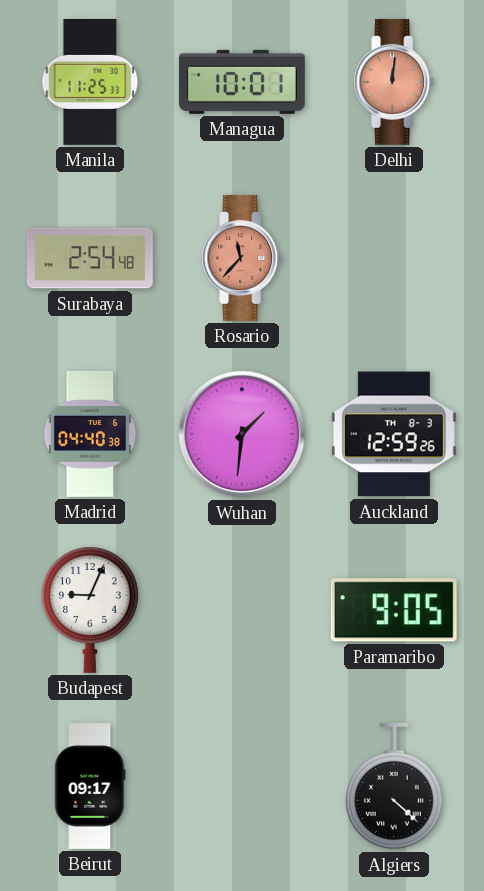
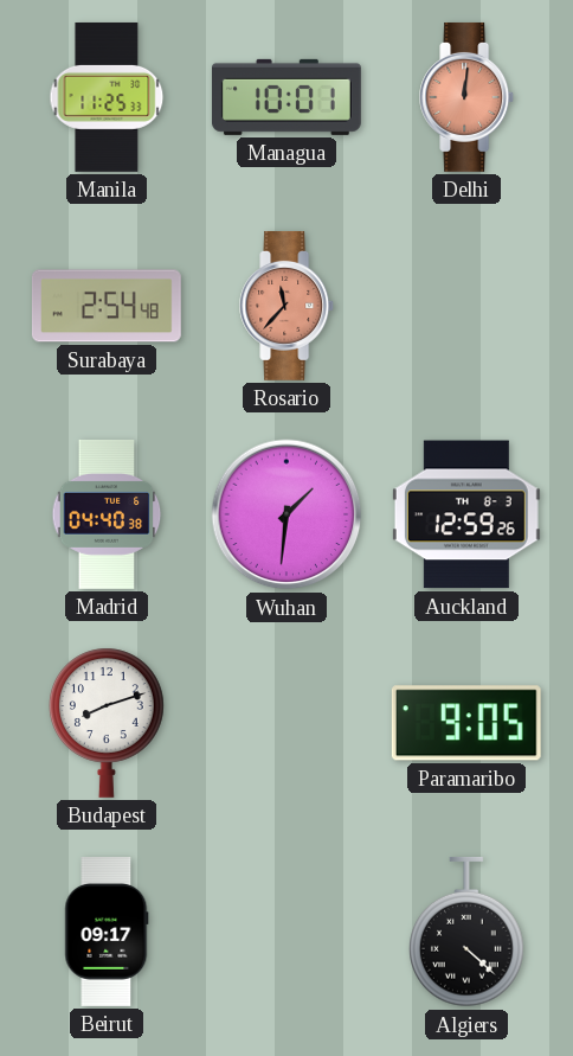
Budapest: 9:04 -> 8:12
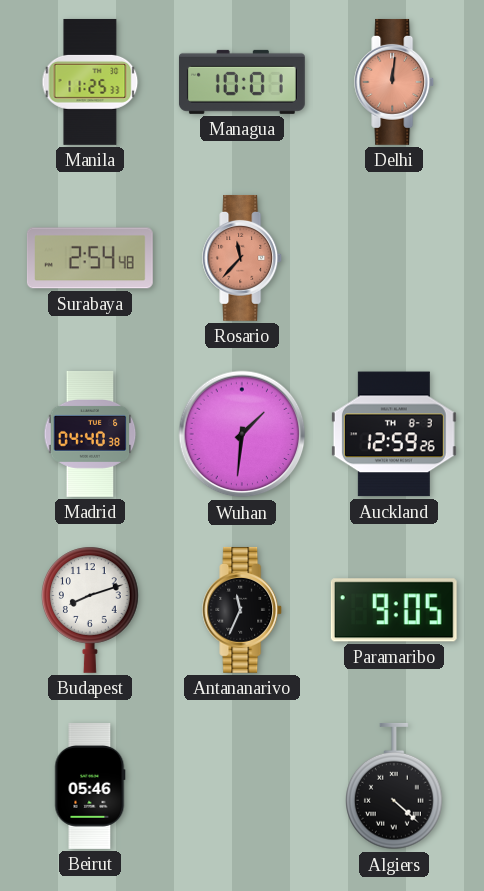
Antananarivo: none -> 11:34
Beirut: 09:17 -> 05:46
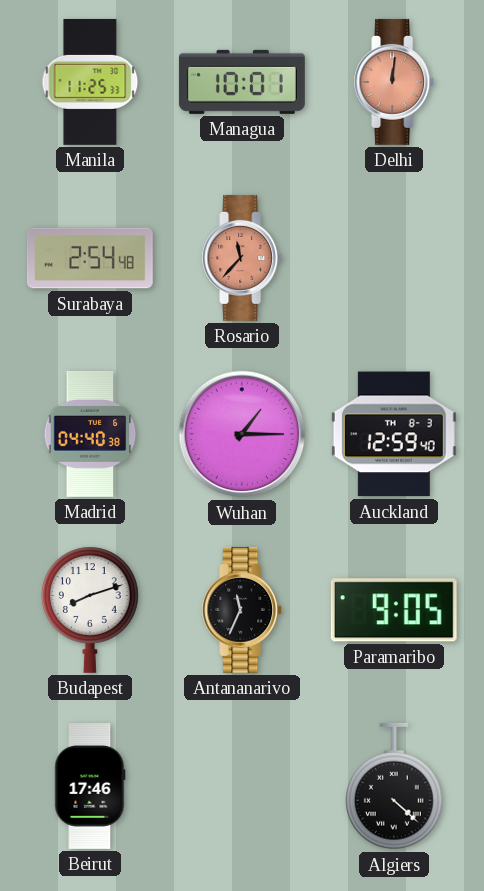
Wuhan: 1:31 -> 1:15
Auckland: 12:59:26 -> 12:59:40
Beirut: 05:46 -> 17:46
